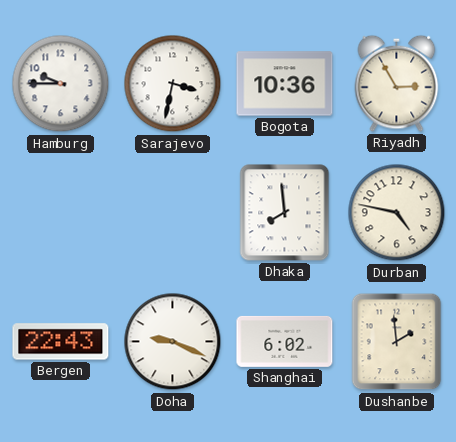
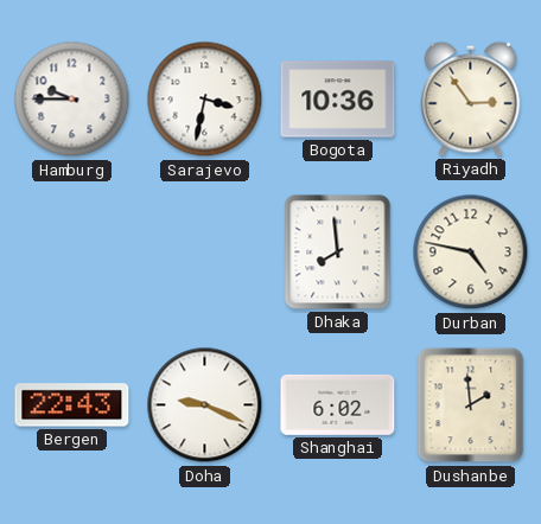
Riyadh: 2:55 -> 2:54
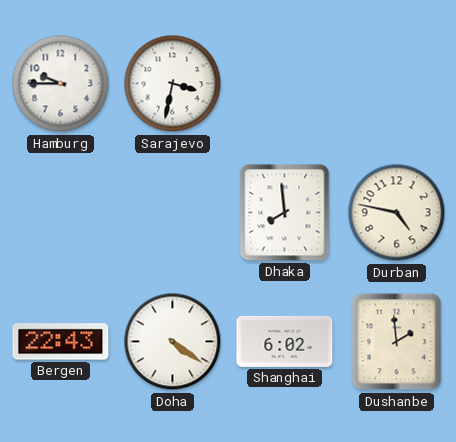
Bogota: 10:36 -> none
Riyadh: 2:54 -> none
Doha: 9:19 -> 4:21
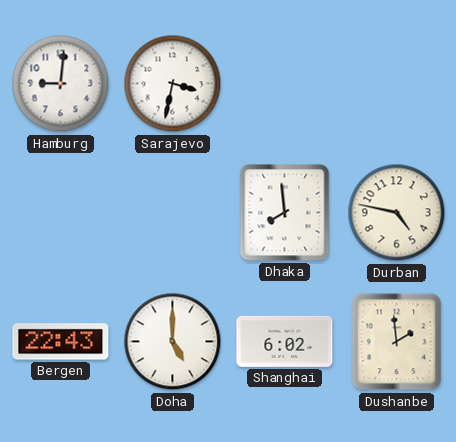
Hamburg: 9:45 -> 9:01
Doha: 4:21 -> 5:00
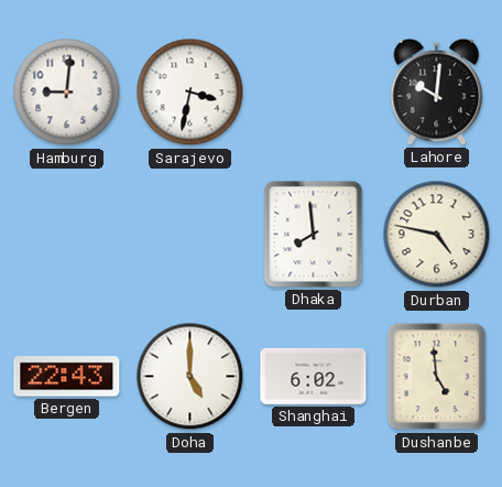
Lahore: none -> 10:01
Dushanbe: 1:59 -> 4:59
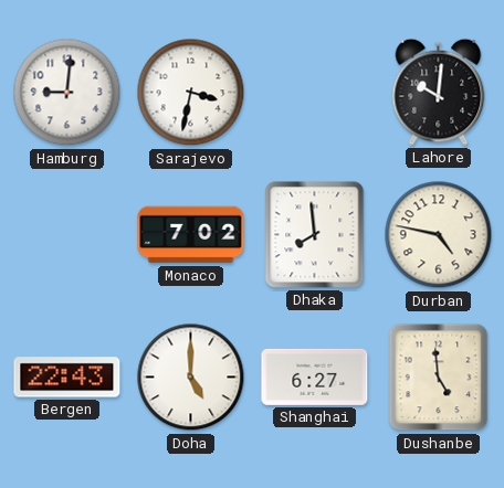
Monaco: none -> 7:02
Shanghai: 6:02 -> 6:27
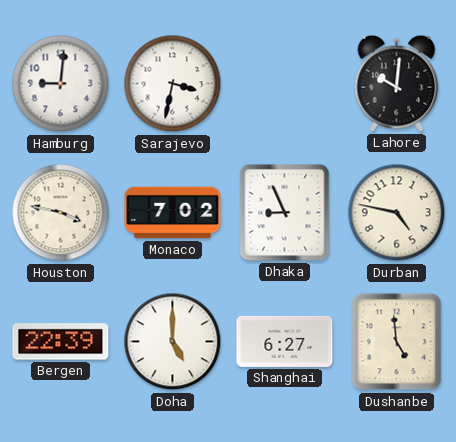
Houston: none -> 3:47
Dhaka: 7:59 -> 8:56
Bergen: 22:43 -> 22:39
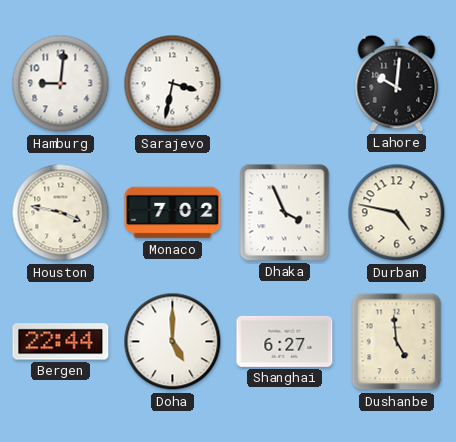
Dhaka: 8:56 -> 3:56
Bergen: 22:39 -> 22:44
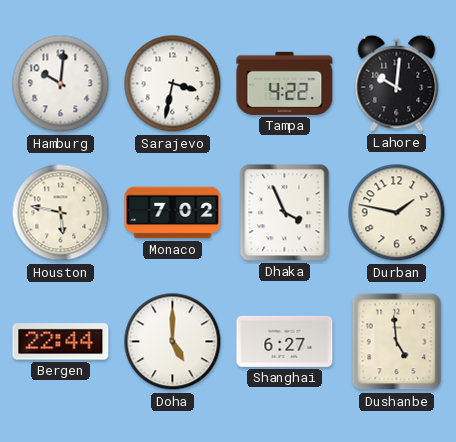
Hamburg: 9:01 -> 10:01
Tampa: none -> 4:22
Houston: 3:47 -> 5:47
Durban: 4:47 -> 1:47
